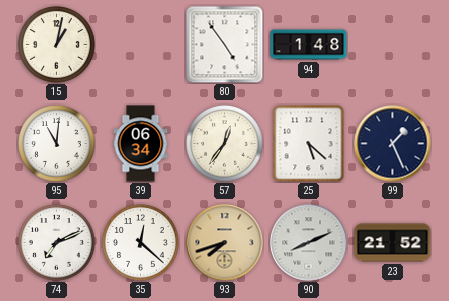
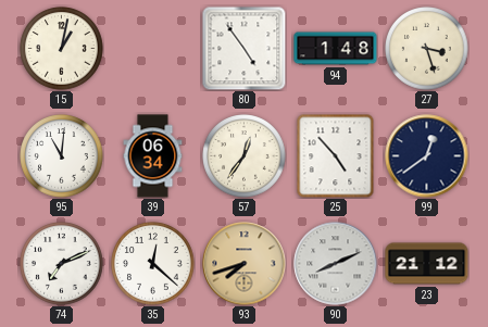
27: none -> 3:27
25: 5:22 -> 4:53
99: 1:26 -> 12:39
23: 21:52 -> 21:12
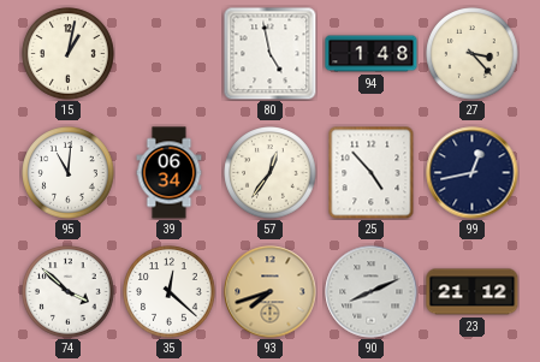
80: 4:54 -> 4:58
27: 3:27 -> 3:23
99: 12:39 -> 12:43
74: 7:11 -> 3:52
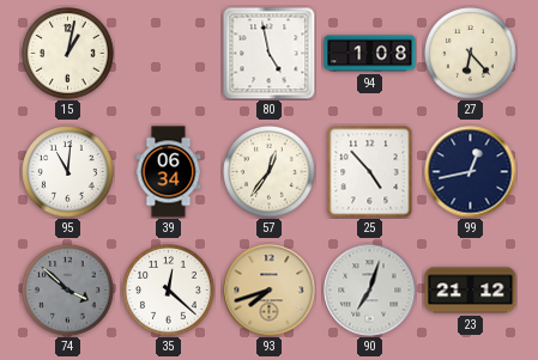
94: 1:48 -> 1:08
27: 3:23 -> 6:23
74 dial: white -> grey
90: 8:11 -> 7:03
